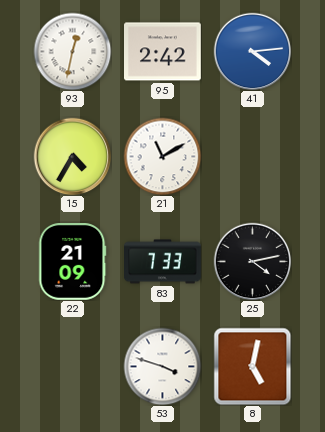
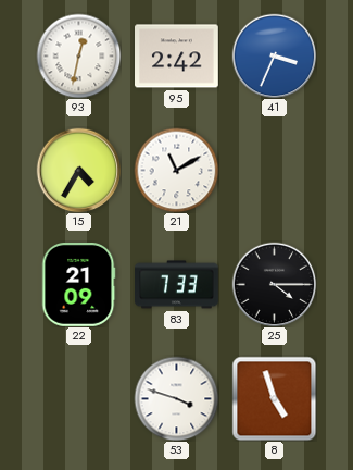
41: 4:14 -> 3:34
25: 4:13 -> 4:15
8: 5:02 -> 4:57
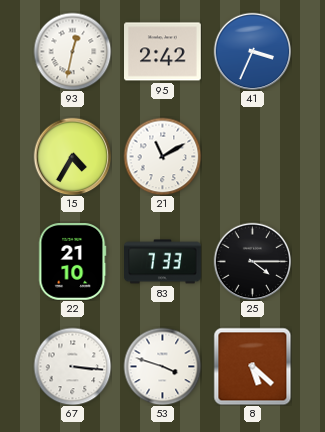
22: 21:09 -> 21:10
67: none -> 3:16
8: 4:57 -> 5:22
